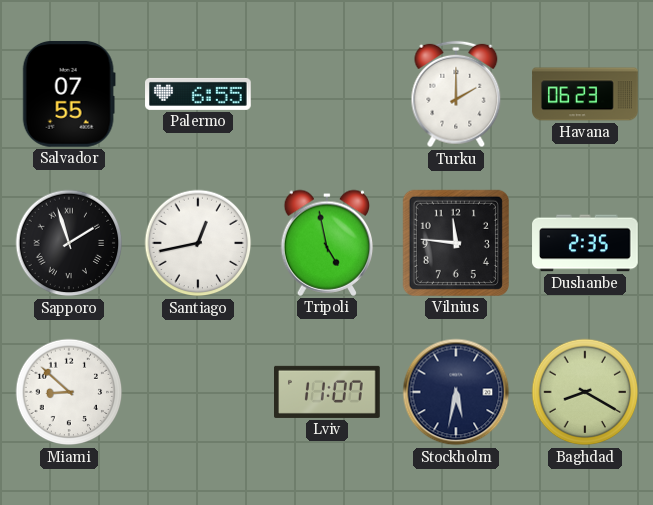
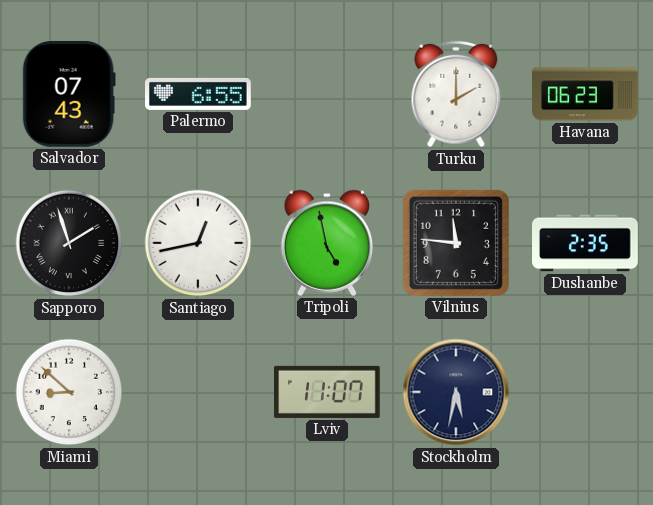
Salvador: 07:55 -> 07:43
Baghdad: 8:20 -> none
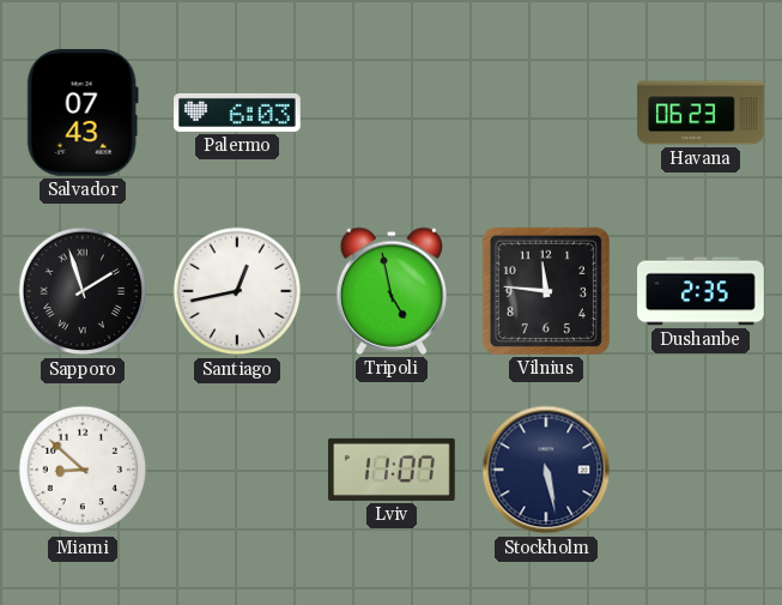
Palermo: 6:55 -> 6:03
Turku: 2:00 -> none
Stockholm: 5:32 -> 5:28
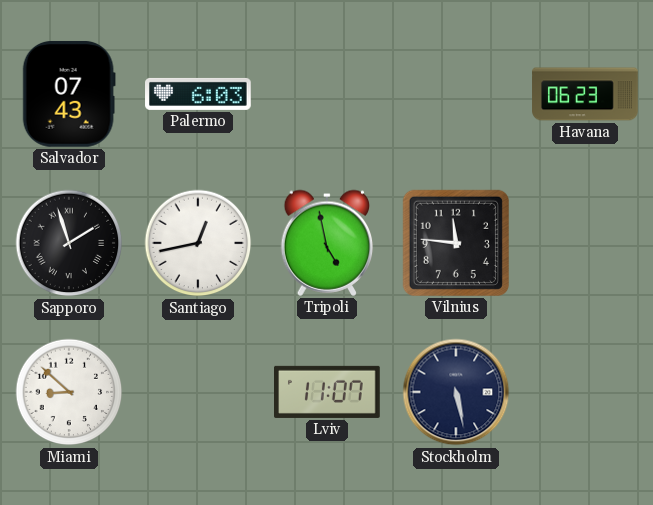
Dushanbe: 2:35 -> none
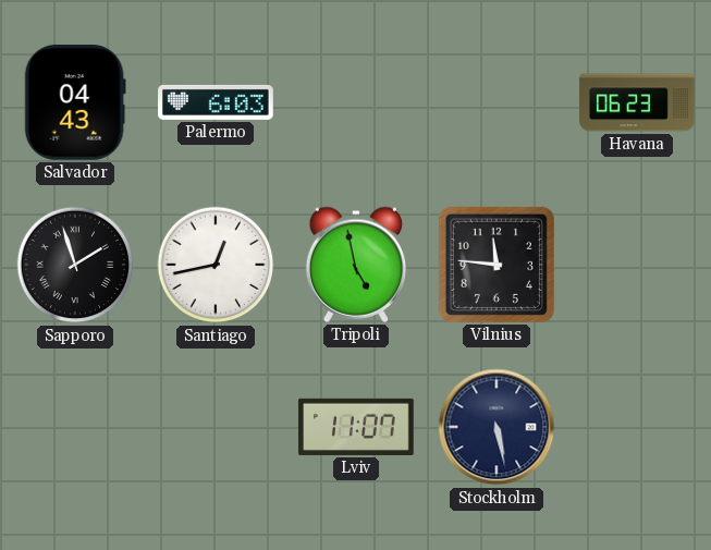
Salvador: 07:43 -> 04:43
Miami: 8:52 -> none
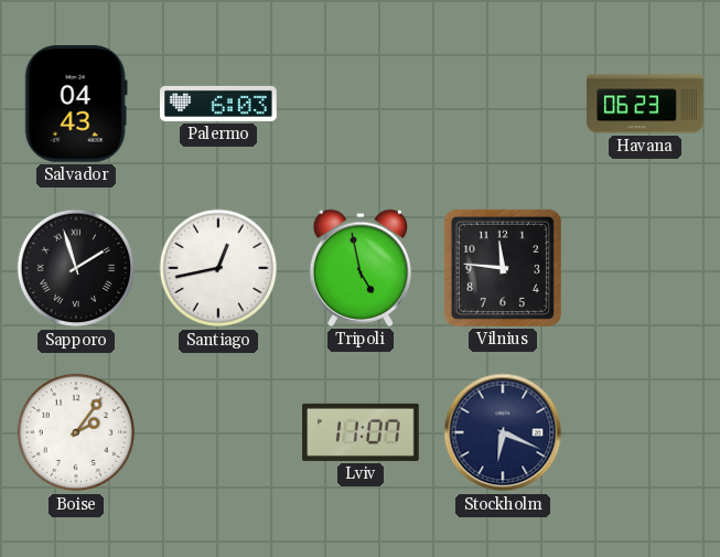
Boise: none -> 2:06
Stockholm: 5:28 -> 6:19
